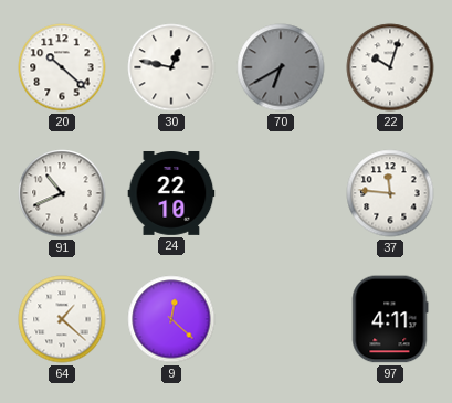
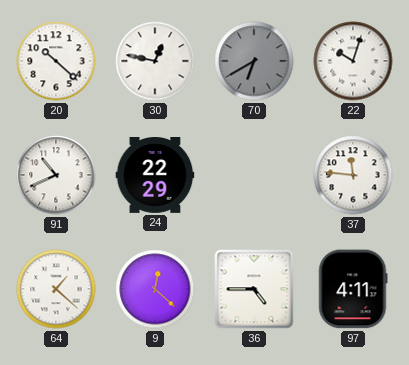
24: 22:10 -> 22:29
36: none -> 4:45
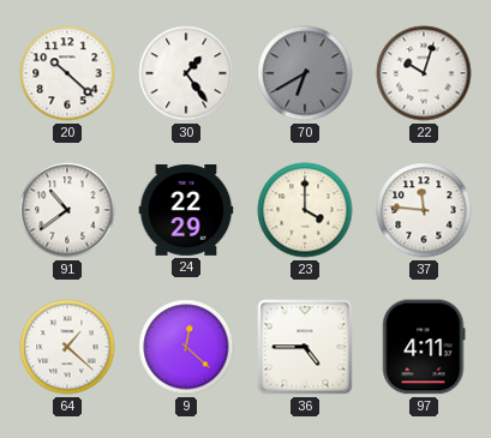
30: 12:47 -> 1:24
91: 10:41 -> 10:39
23: none -> 4:00
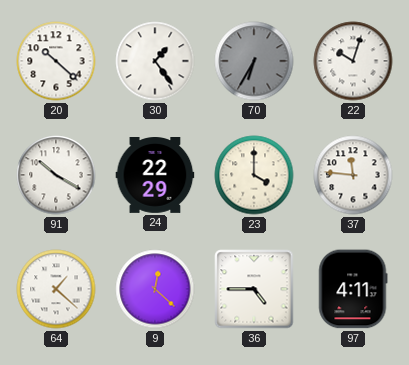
70: 6:40 -> 6:35
91: 10:39 -> 10:20
